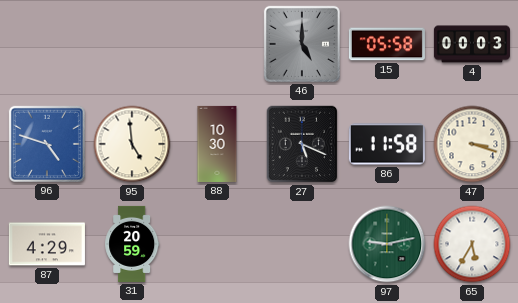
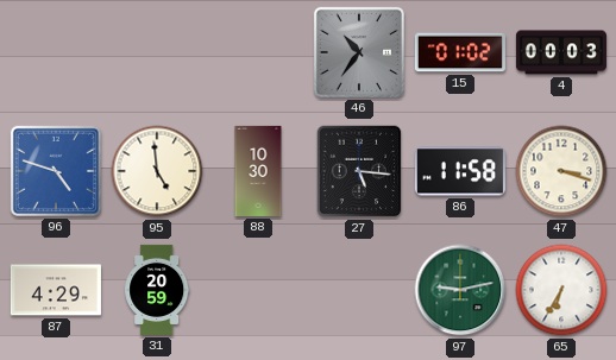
46: 5:00 -> 10:36
15: 05:58 -> 01:02
27: 5:19 -> 5:16
65: 5:35 -> 6:35
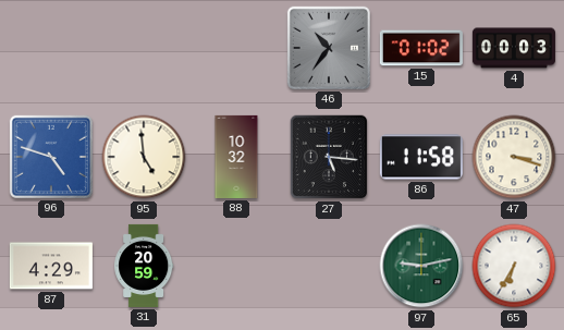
88: 10:30 -> 10:32
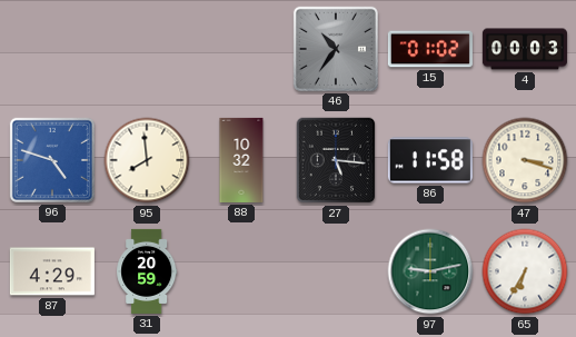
95: 4:59 -> 7:59
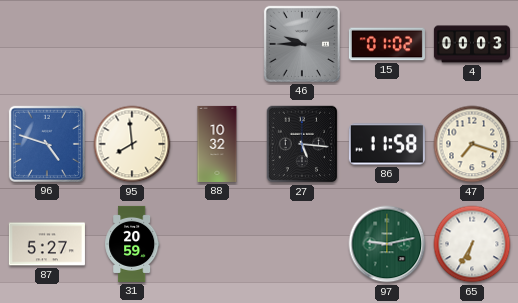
46: 10:36 -> 9:45
47: 3:18 -> 7:18
87: 4:29 -> 5:27
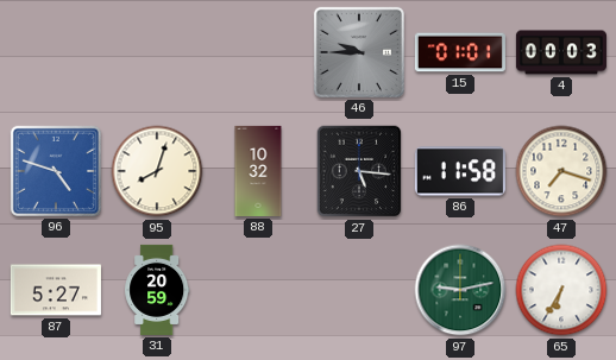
15: 01:02 -> 01:01
95: 7:59 -> 8:03
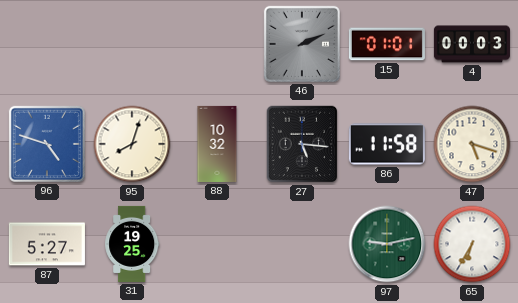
46: 9:45 -> 2:11
47: 7:18 -> 5:18
31: 20:59 -> 19:25
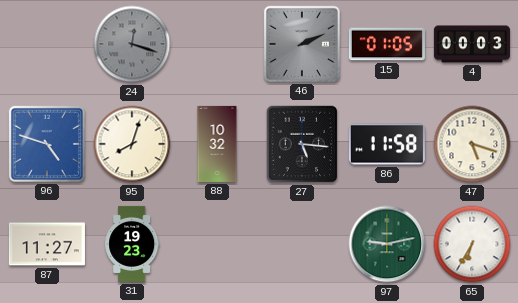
24: none -> 12:18
15: 01:01 -> 01:05
87: 5:27 -> 11:27
31: 19:25 -> 19:23
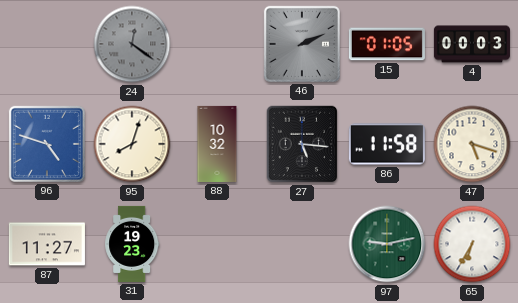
24: 12:18 -> 12:21
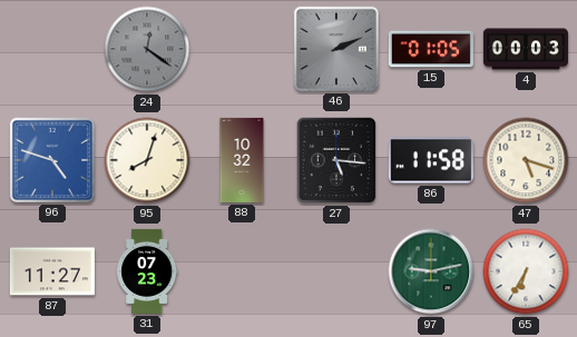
31: 19:23 -> 07:23
